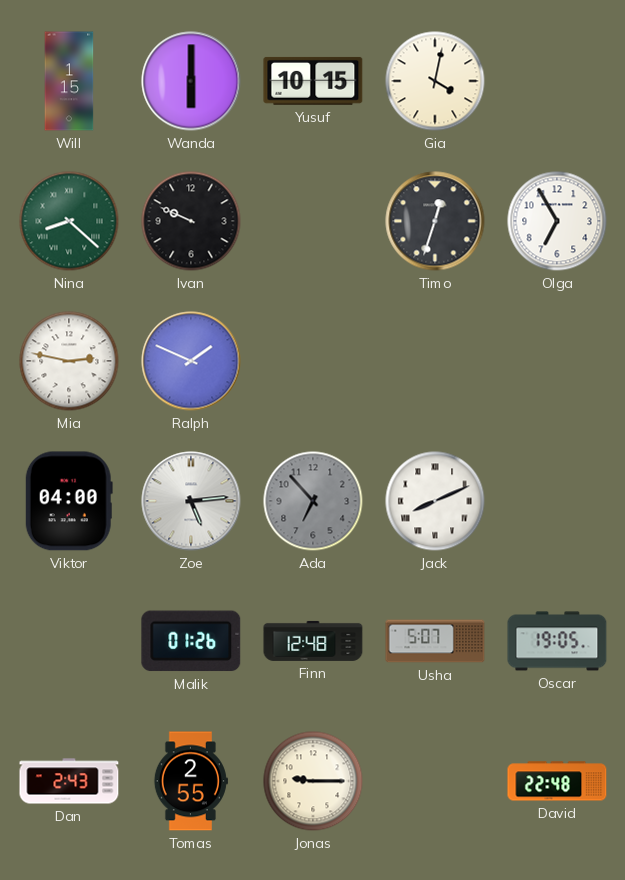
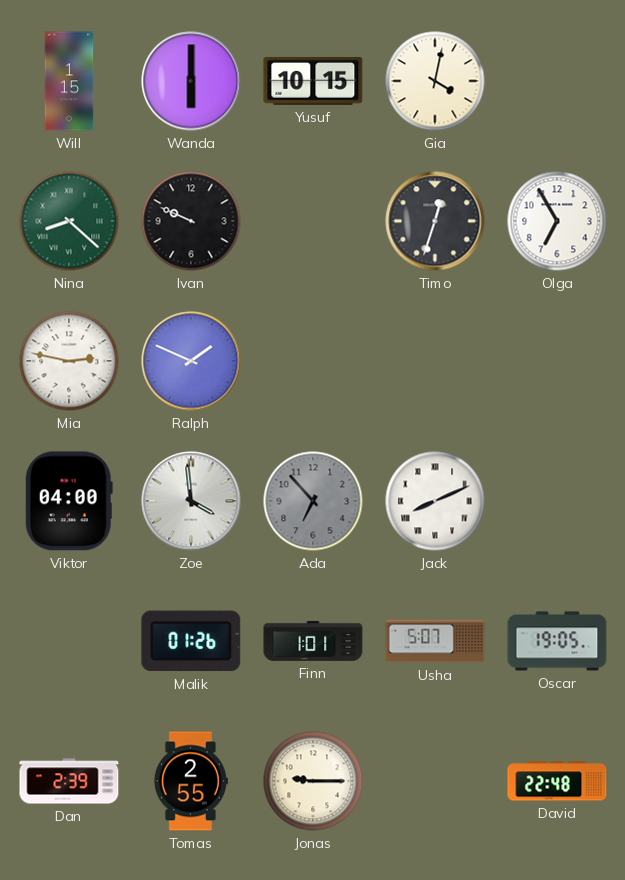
Zoe: 5:14 -> 3:59
Finn: 12:48 -> 1:01
Dan: 2:43 -> 2:39
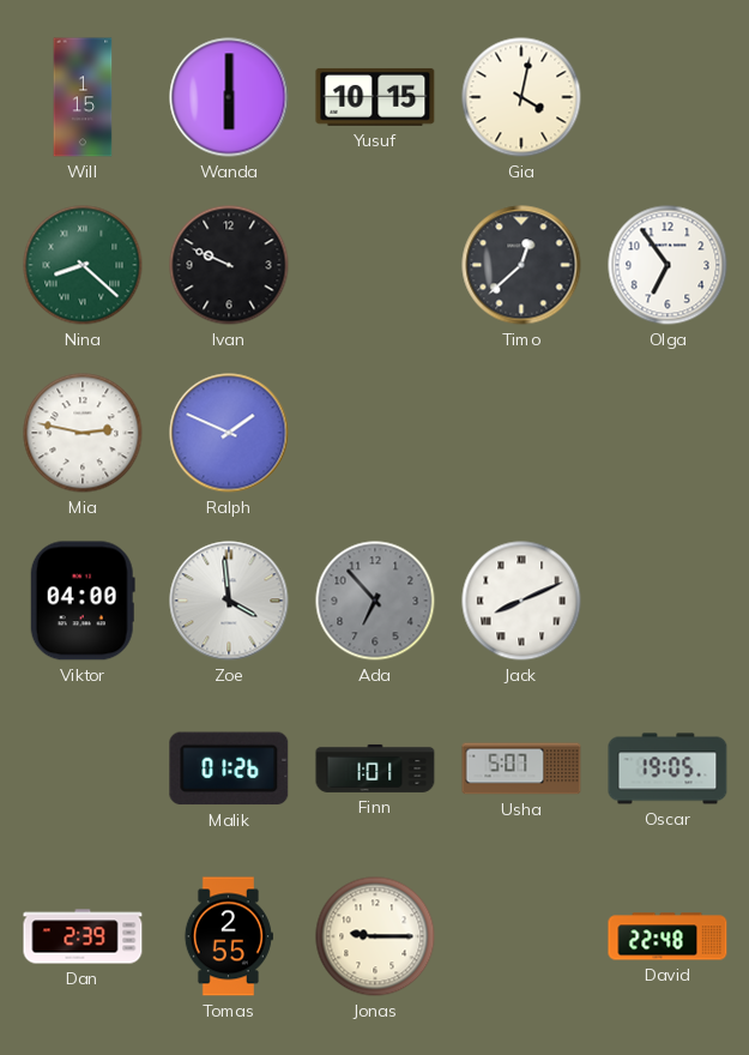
Timo: 12:33 -> 12:38
Olga: 6:55 -> 6:54
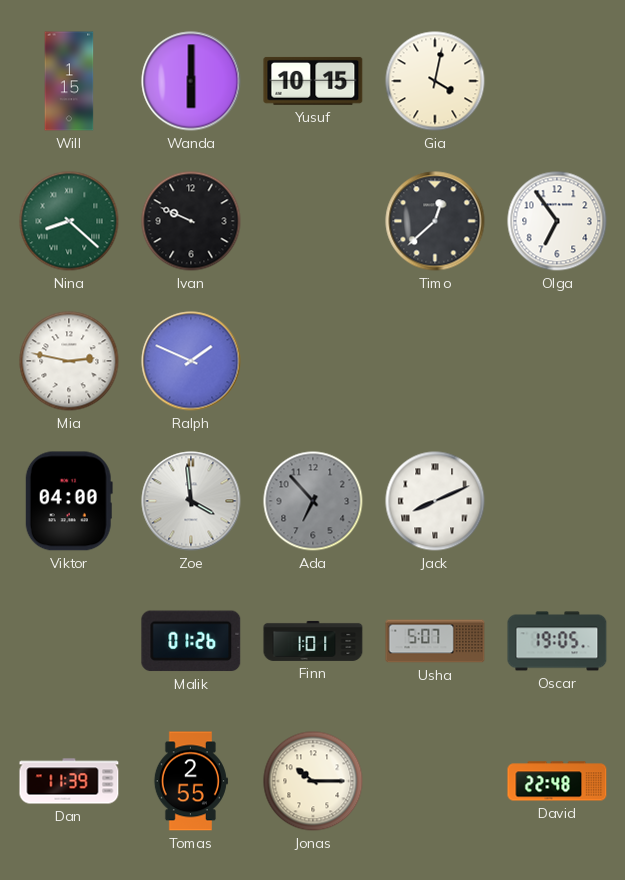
Dan: 2:39 -> 11:39
Jonas: 9:15 -> 10:15
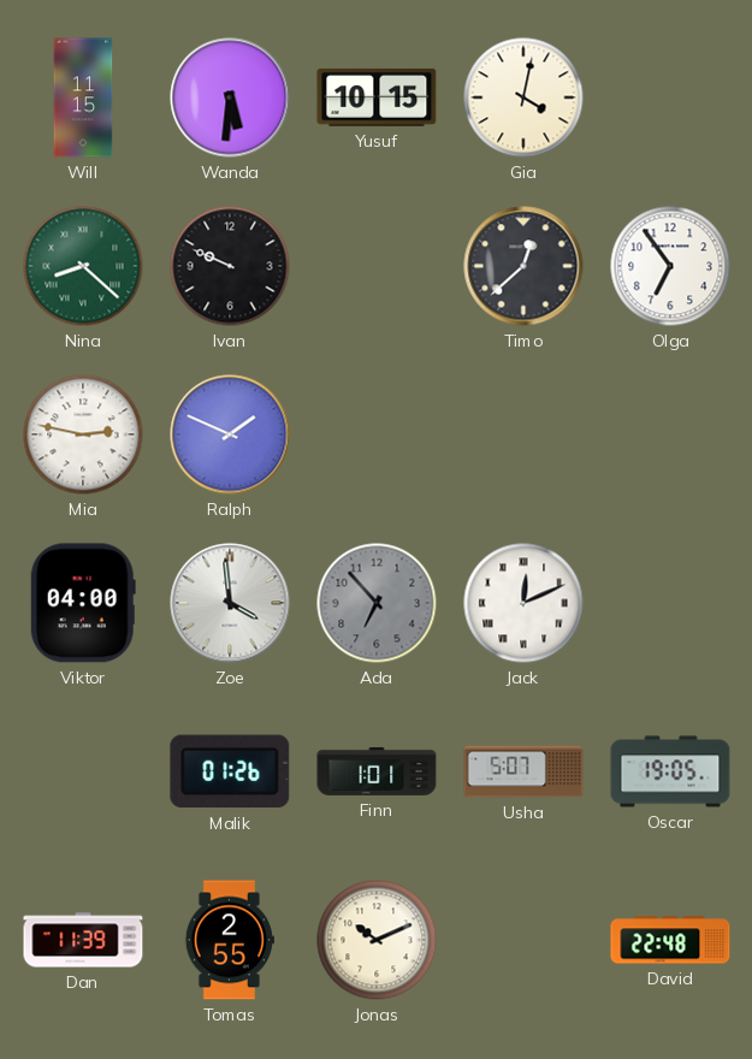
Will: 1:15 -> 11:15
Wanda: 6:00 -> 5:31
Jack: 8:11 -> 12:11
Jonas: 10:15 -> 10:11
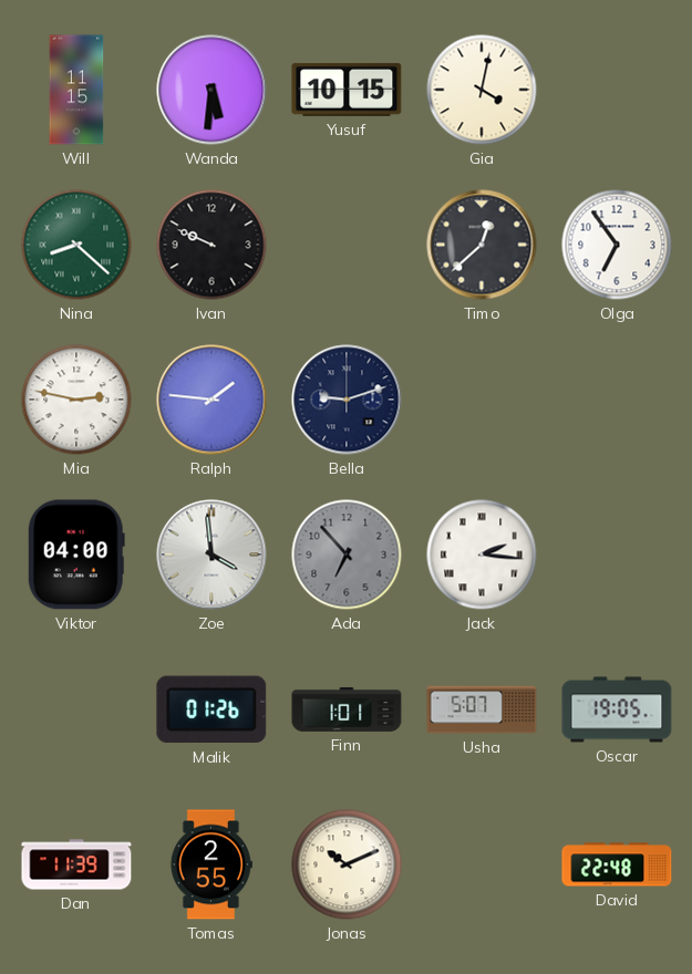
Ralph: 1:49 -> 1:46
Bella: none -> 9:12
Jack: 12:11 -> 2:16
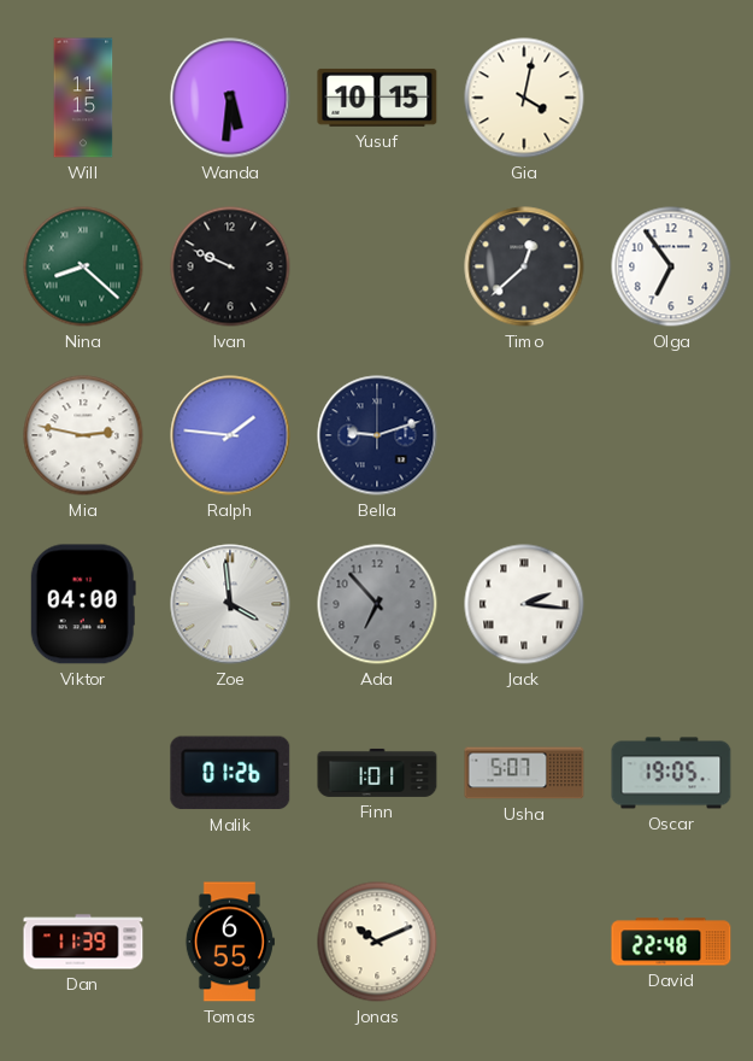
Tomas: 2:55 -> 6:55
